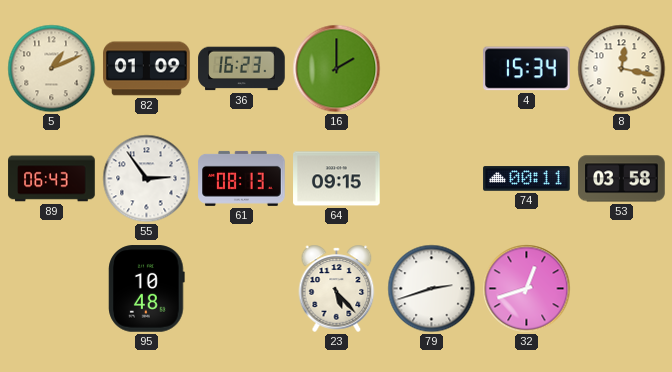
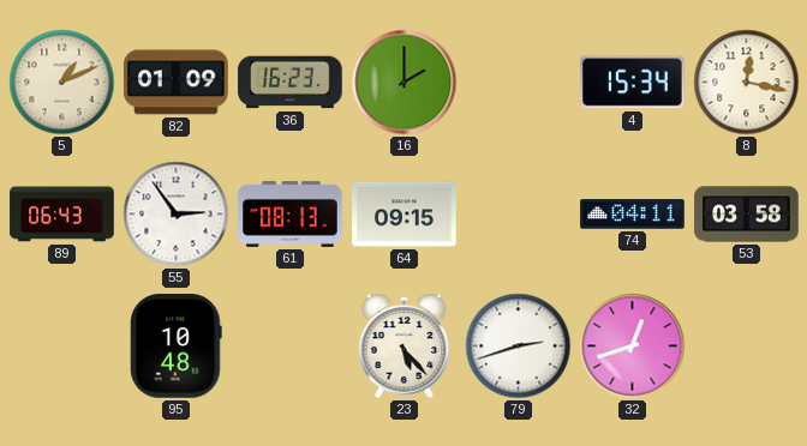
74: 00:11 -> 04:11
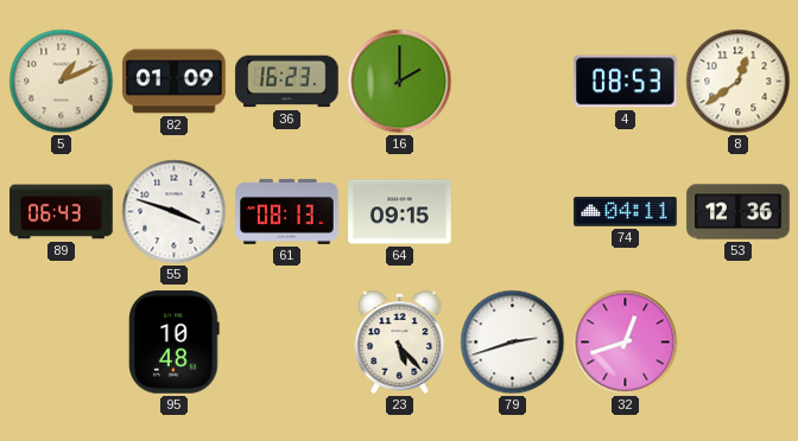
4: 15:34 -> 08:53
8: 12:17 -> 12:39
55: 2:54 -> 3:48
53: 03:58 -> 12:36
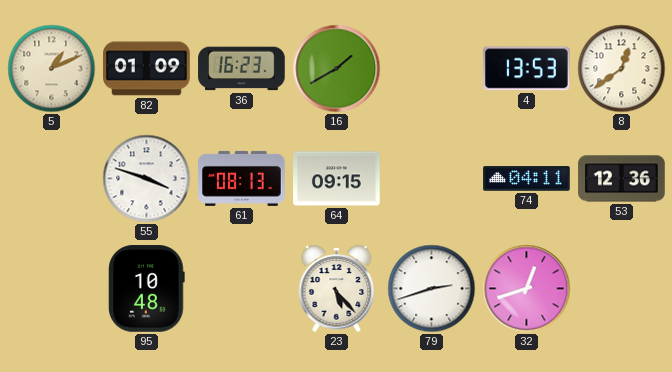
16: 2:00 -> 1:40
4: 08:53 -> 13:53
89: 06:43 -> none
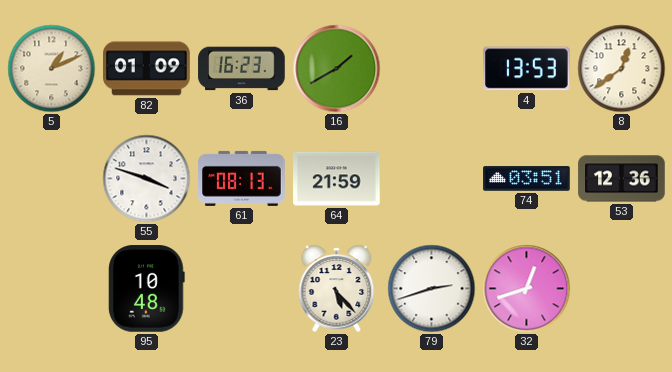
64: 09:15 -> 21:59
74: 04:11 -> 03:51
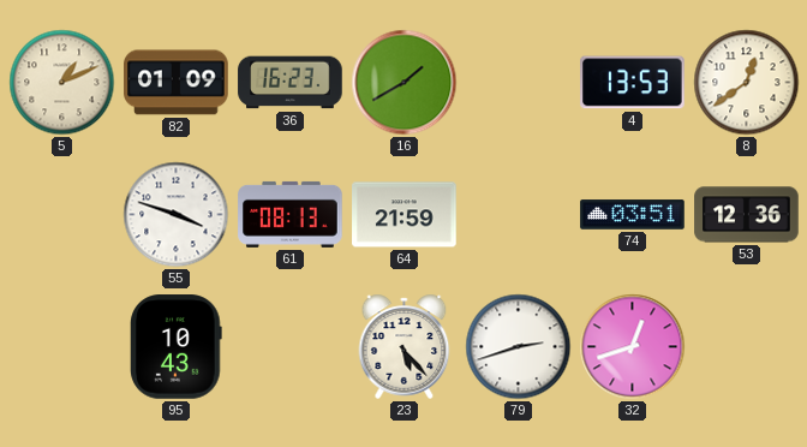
95: 10:48 -> 10:43
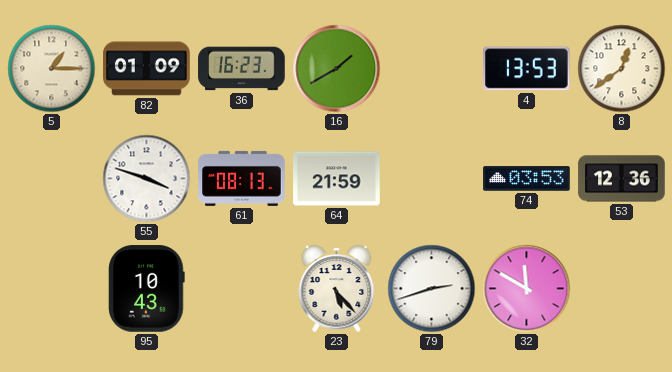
5: 1:11 -> 1:15
74: 03:51 -> 03:53
32: 12:42 -> 11:50
